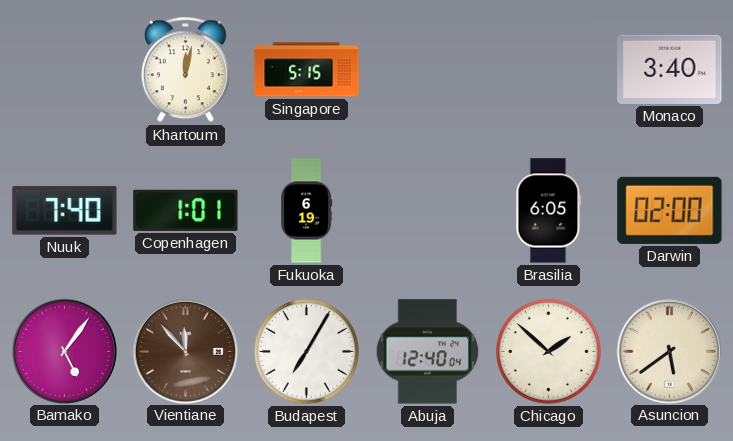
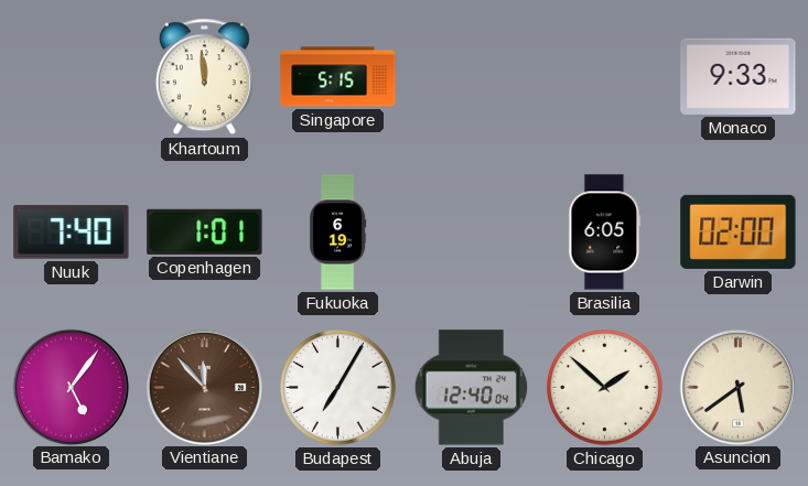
Khartoum: 12:02 -> 11:59
Monaco: 3:40 -> 9:33
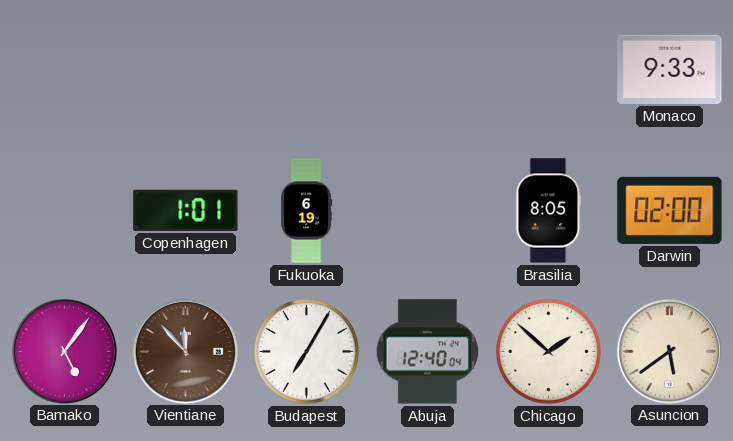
Khartoum: 11:59 -> none
Singapore: 5:15 -> none
Nuuk: 7:40 -> none
Brasilia: 6:05 -> 8:05
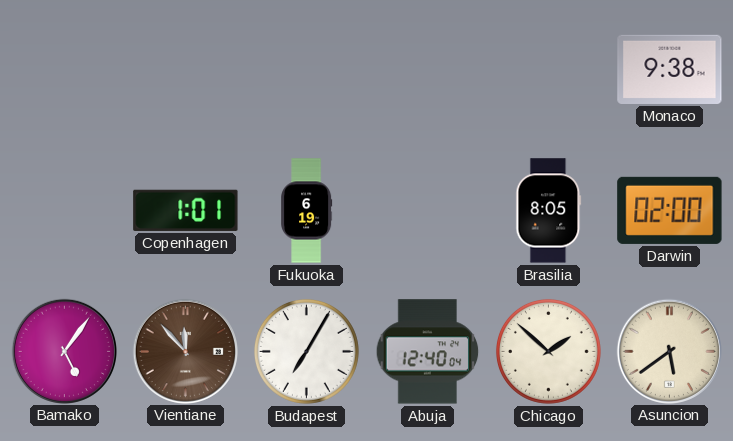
Monaco: 9:33 -> 9:38
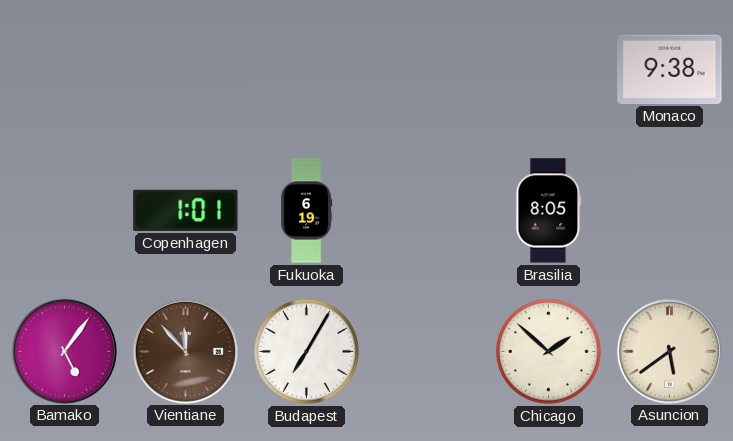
Darwin: 02:00 -> none
Abuja: 12:40 -> none
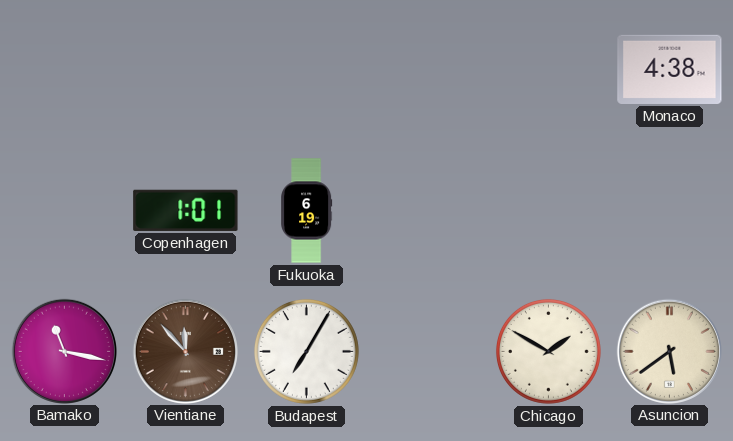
Monaco: 9:38 -> 4:38
Brasilia: 8:05 -> none
Bamako: 5:06 -> 11:17
Chicago: 1:52 -> 1:50
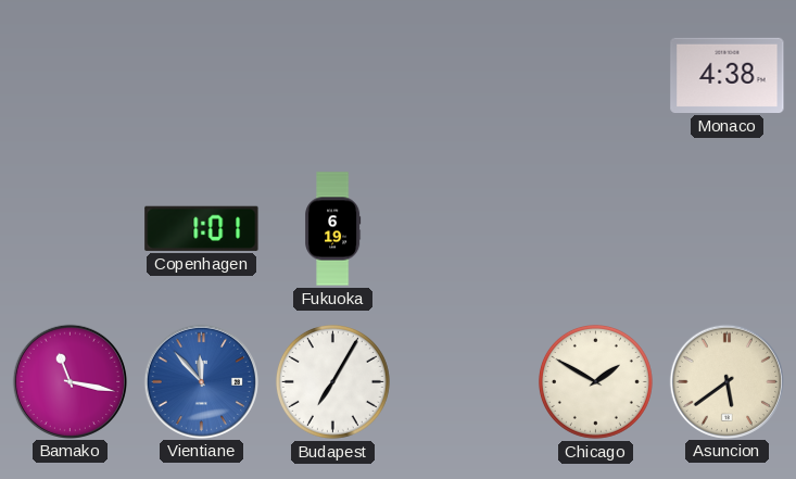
Vientiane dial: brown -> blue
